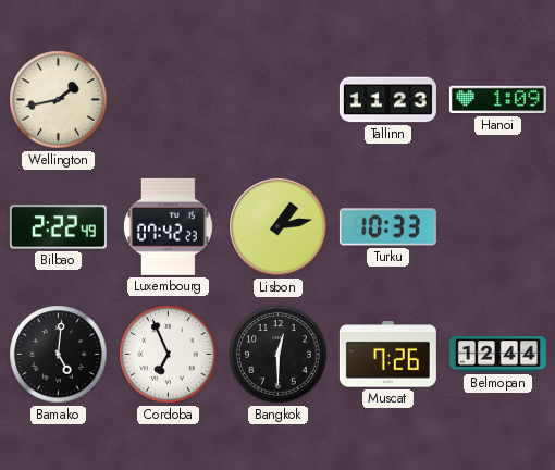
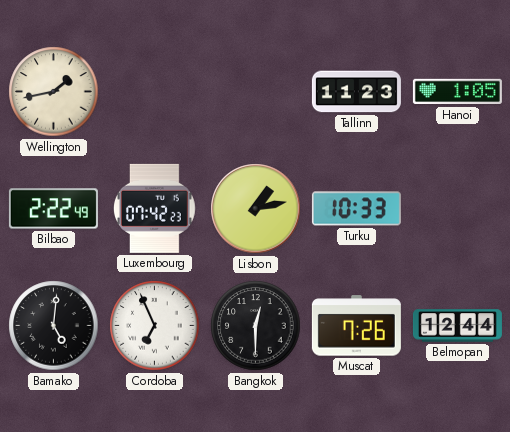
Hanoi: 1:09 -> 1:05
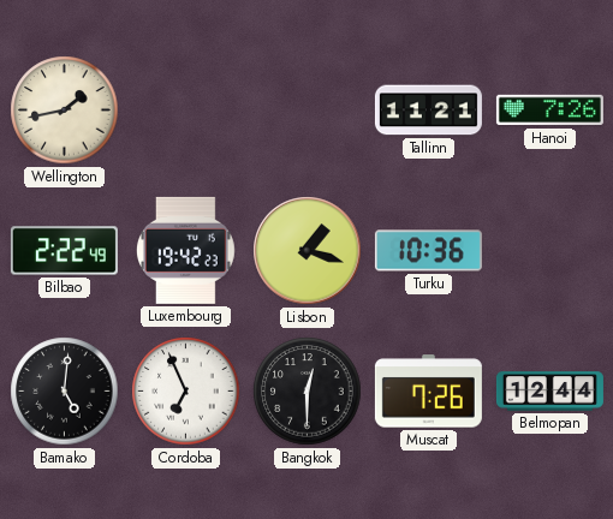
Tallinn: 11:23 -> 11:21
Hanoi: 1:05 -> 7:26
Luxembourg: 07:42 -> 19:42
Lisbon: 1:13 -> 1:18
Turku: 10:33 -> 10:36
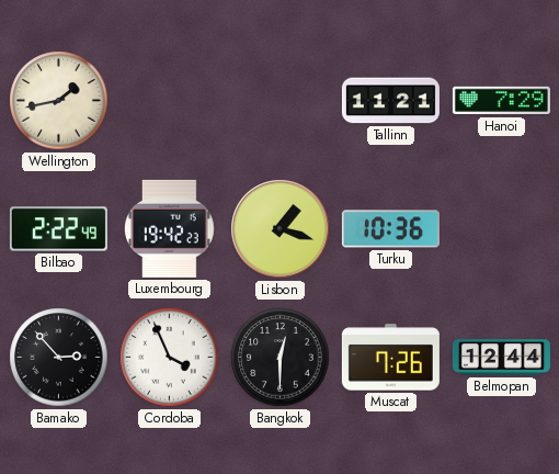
Hanoi: 7:26 -> 7:29
Bamako: 5:01 -> 2:53
Cordoba: 6:56 -> 3:56
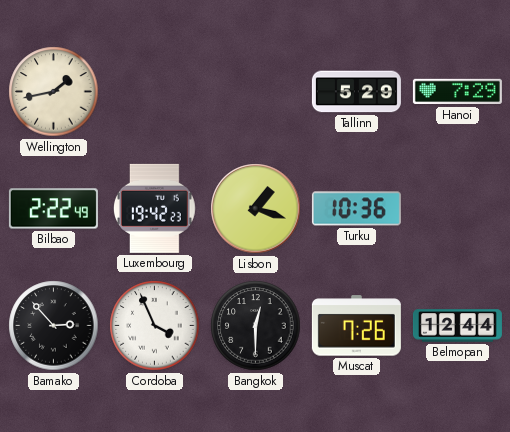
Tallinn: 11:21 -> 5:29
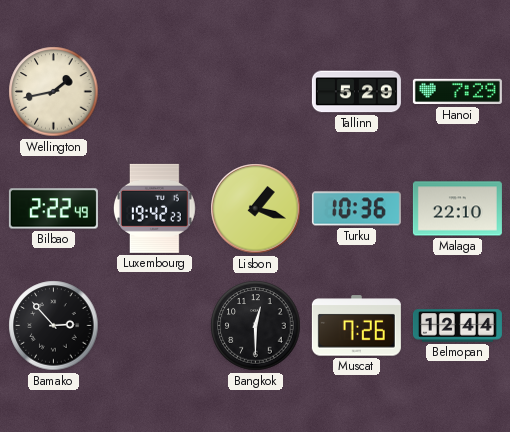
Malaga: none -> 22:10
Cordoba: 3:56 -> none
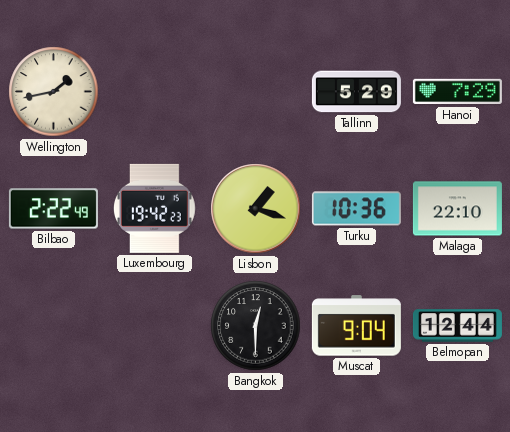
Bamako: 2:53 -> none
Muscat: 7:26 -> 9:04
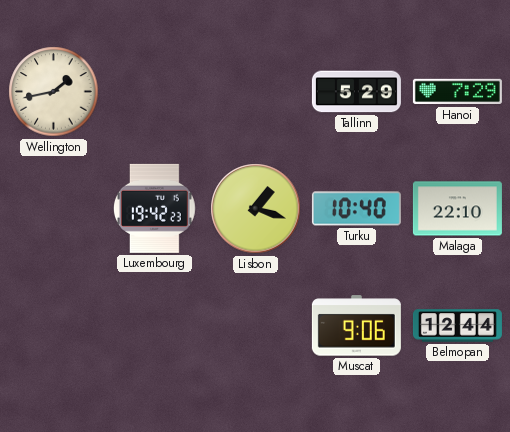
Bilbao: 2:22 -> none
Turku: 10:36 -> 10:40
Bangkok: 12:30 -> none
Muscat: 9:04 -> 9:06
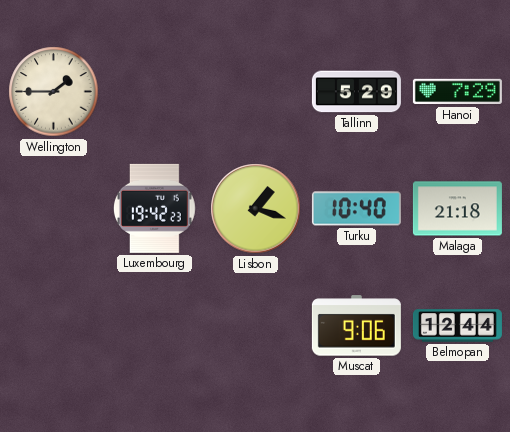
Wellington: 1:43 -> 1:45
Malaga: 22:10 -> 21:18
